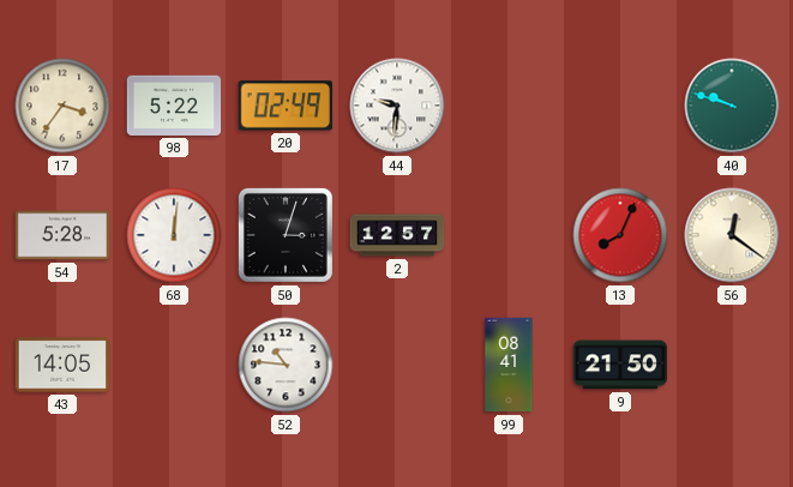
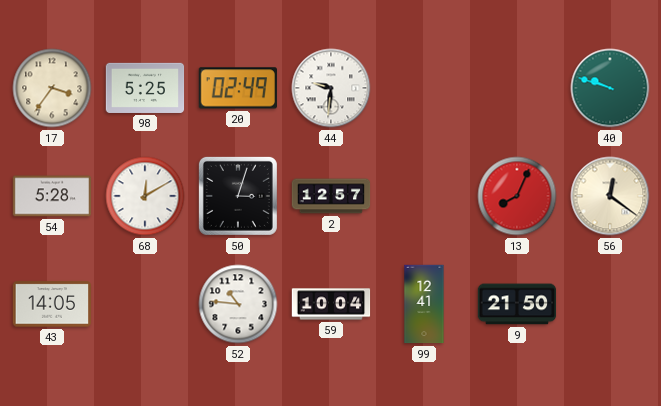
98: 5:22 -> 5:25
68: 12:01 -> 12:10
59: none -> 10:04
99: 08:41 -> 12:41
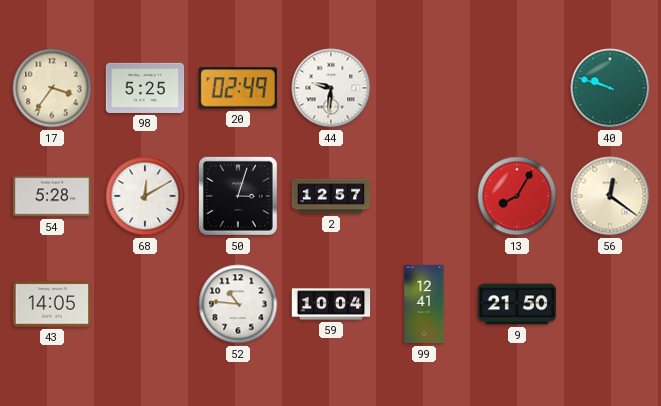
13: 8:04 -> 8:05
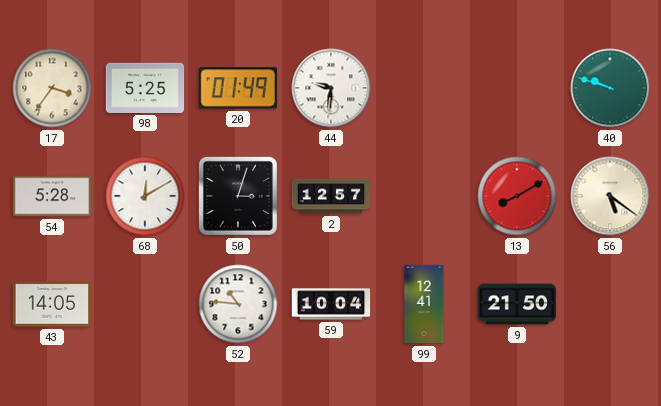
20: 02:49 -> 01:49
13: 8:05 -> 8:10
56: 12:21 -> 5:21
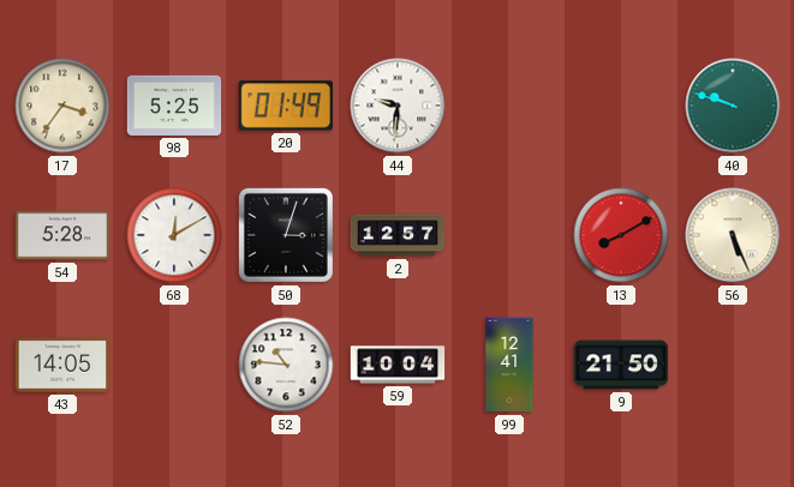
56: 5:21 -> 5:26
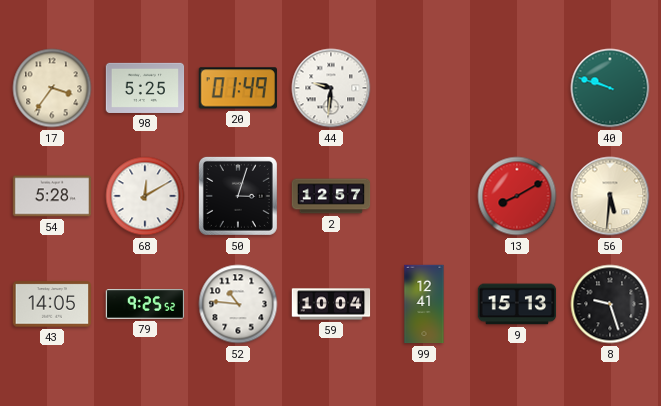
56: 5:26 -> 5:31
79: none -> 9:25
9: 21:50 -> 15:13
8: none -> 9:27
